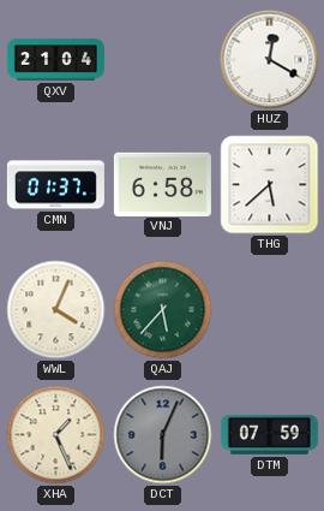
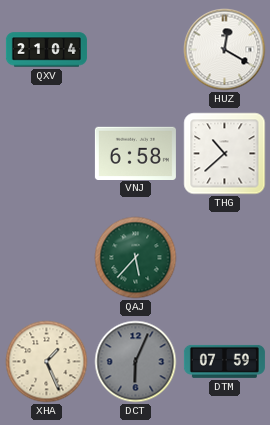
CMN: 01:37 -> none
THG: 5:38 -> 10:38
WWL: 4:04 -> none
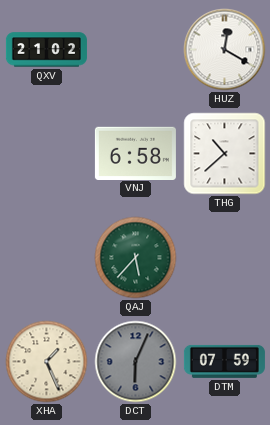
QXV: 21:04 -> 21:02
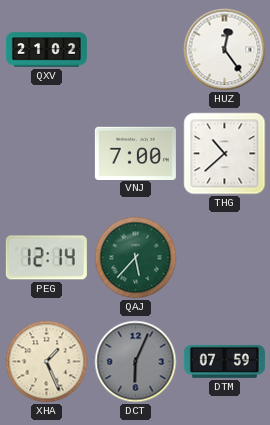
HUZ: 12:20 -> 12:24
VNJ: 6:58 -> 7:00
PEG: none -> 12:14
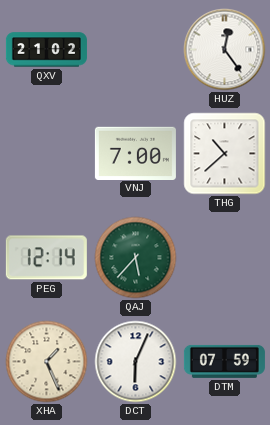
DCT dial: grey -> white
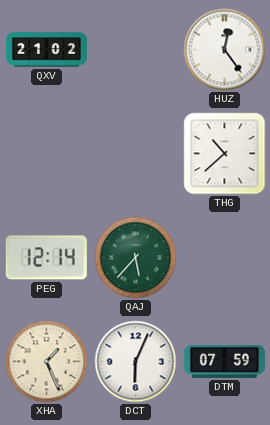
VNJ: 7:00 -> none
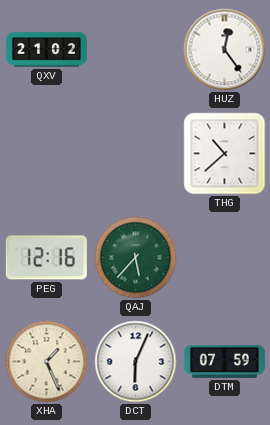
PEG: 12:14 -> 12:16
